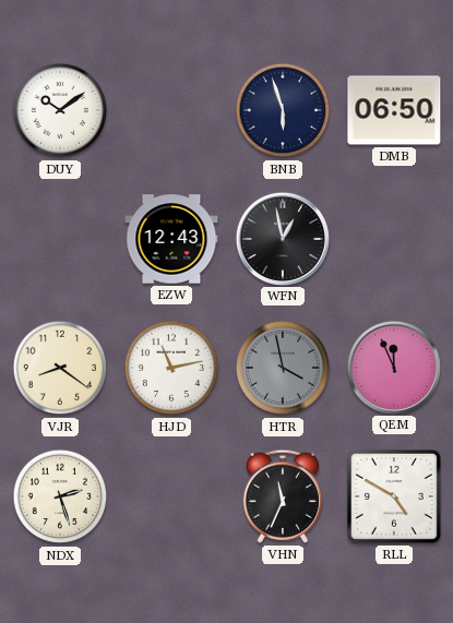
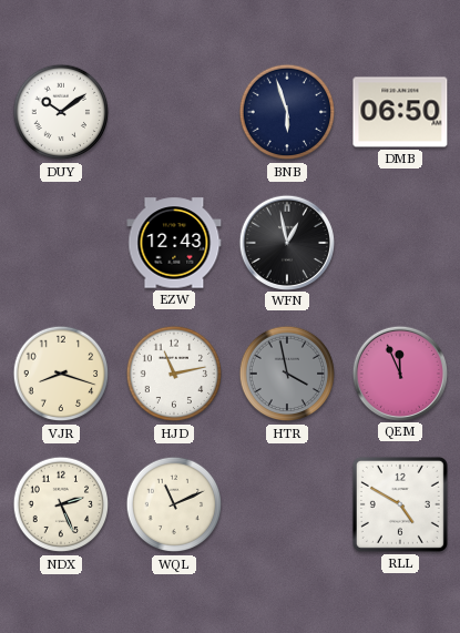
VJR: 8:21 -> 8:18
NDX: 2:27 -> 2:26
WQL: none -> 11:11
VHN: 11:34 -> none
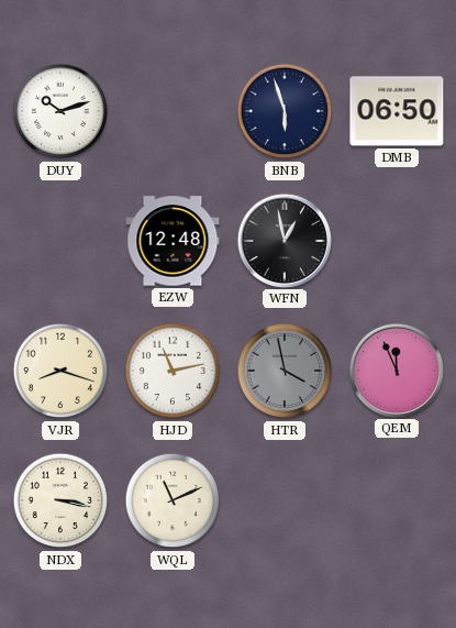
DUY: 10:09 -> 10:12
EZW: 12:43 -> 12:48
NDX: 2:26 -> 3:17
RLL: 4:50 -> none
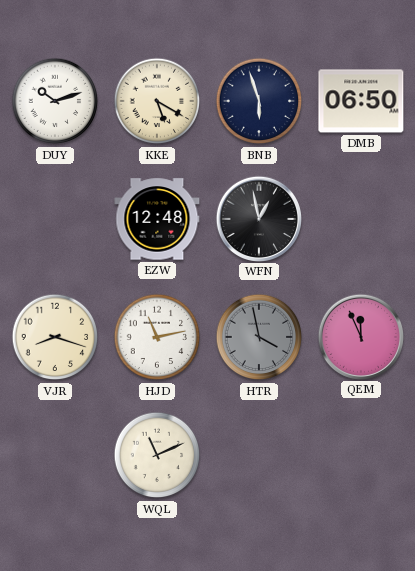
KKE: none -> 5:20
NDX: 3:17 -> none
